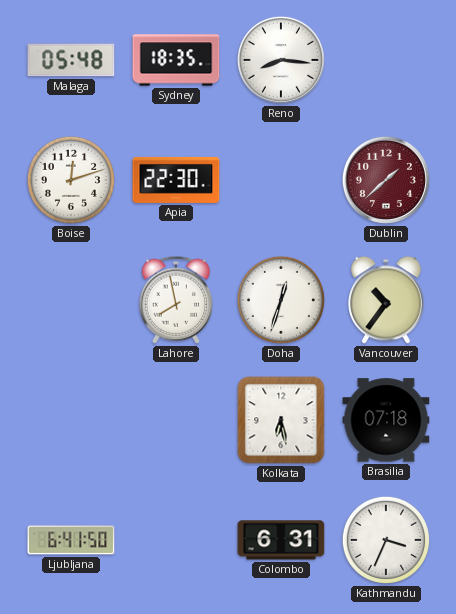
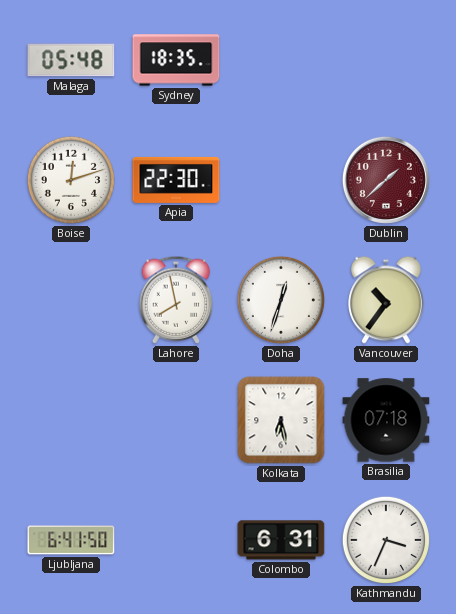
Reno: 8:16 -> none
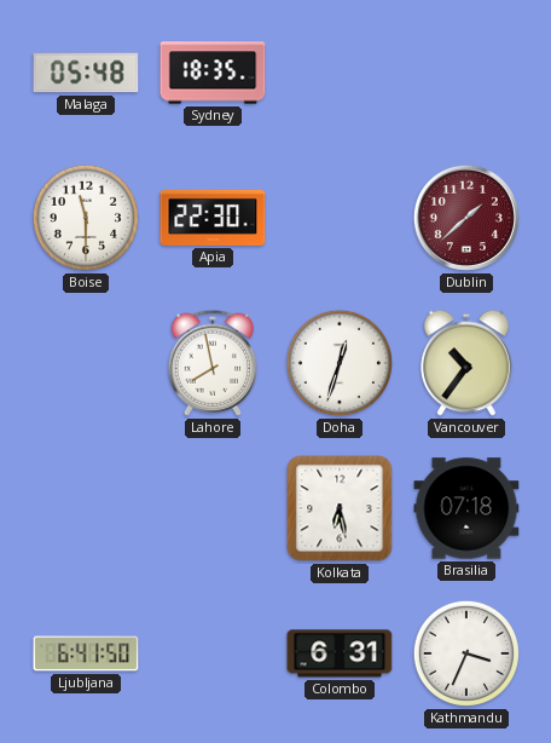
Boise: 12:12 -> 11:30
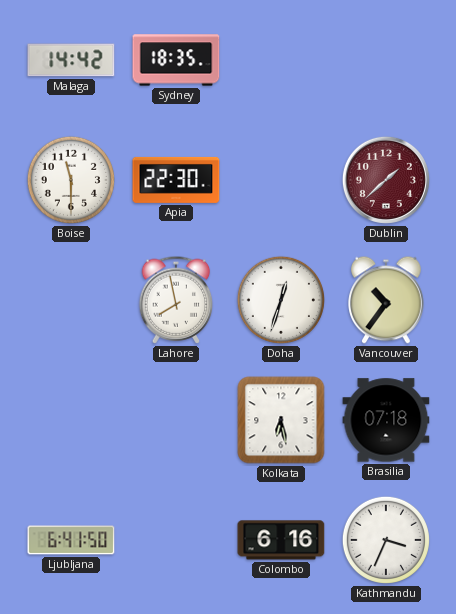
Malaga: 05:48 -> 14:42
Colombo: 6:31 -> 6:16
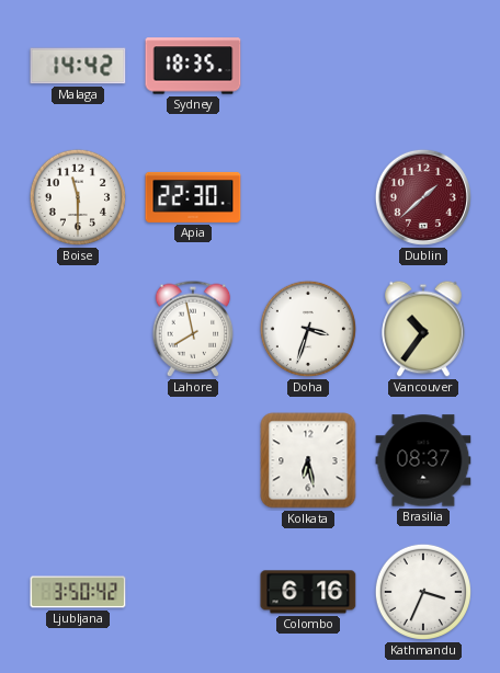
Doha: 12:33 -> 3:33
Brasilia: 07:18 -> 08:37
Ljubljana: 6:41 -> 3:50
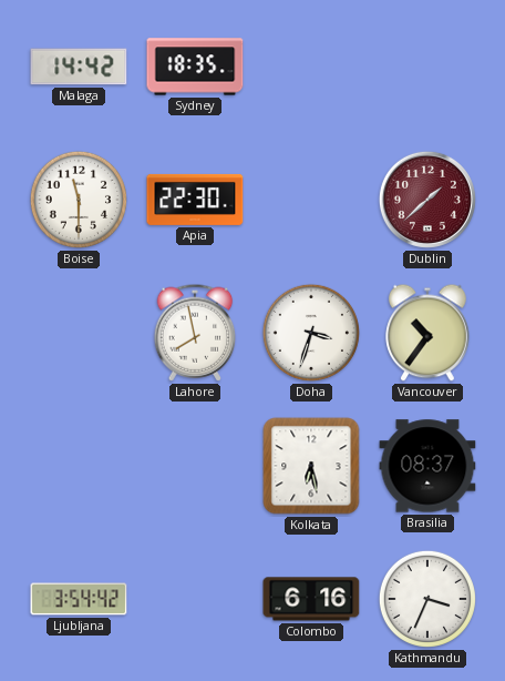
Ljubljana: 3:50 -> 3:54
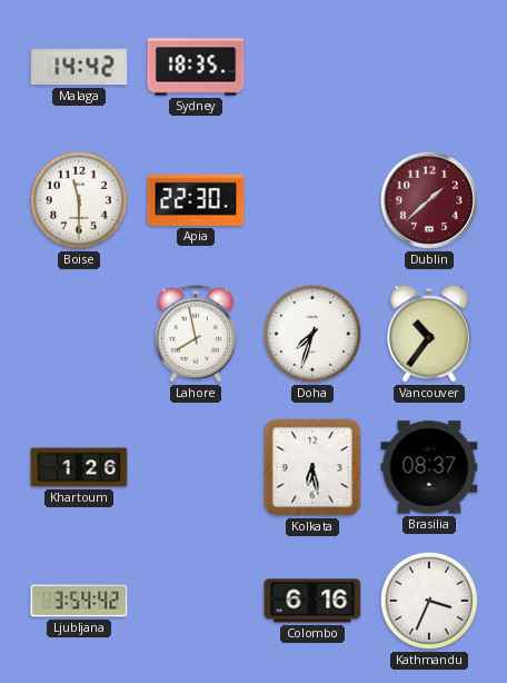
Doha: 3:33 -> 7:33
Khartoum: none -> 1:26
